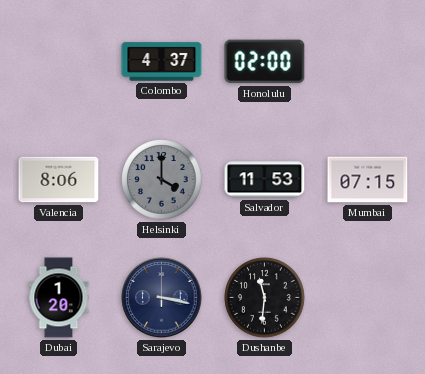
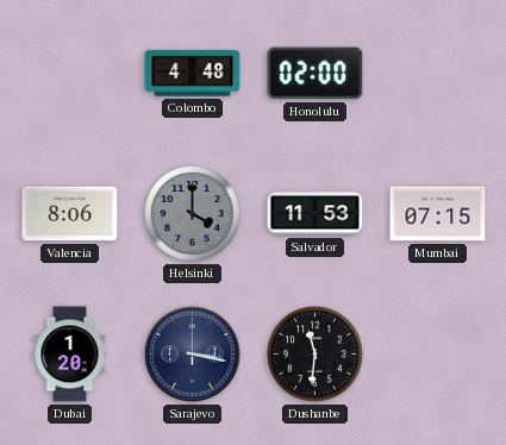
Colombo: 4:37 -> 4:48
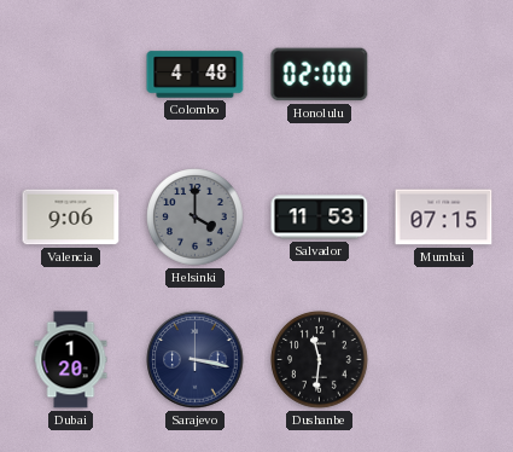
Valencia: 8:06 -> 9:06
